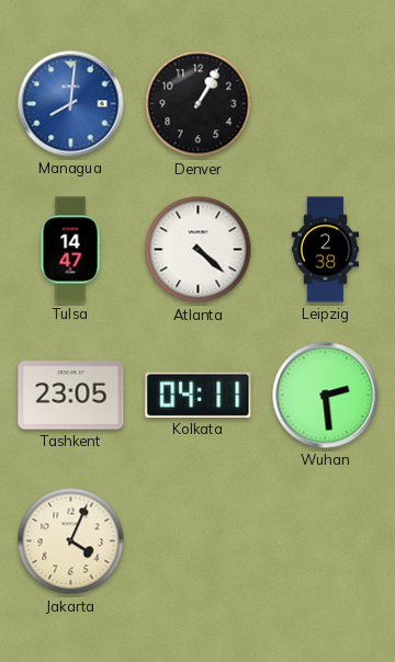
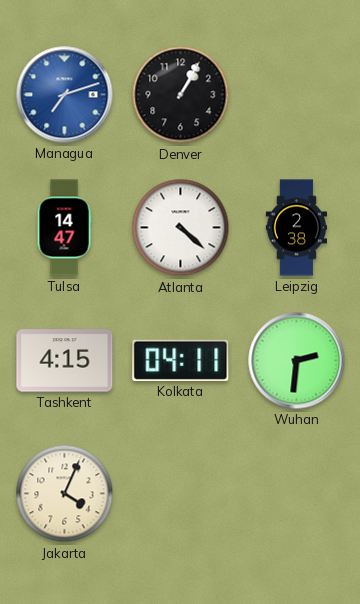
Managua: 8:01 -> 7:12
Tashkent: 23:05 -> 4:15
Wuhan: 2:29 -> 2:31
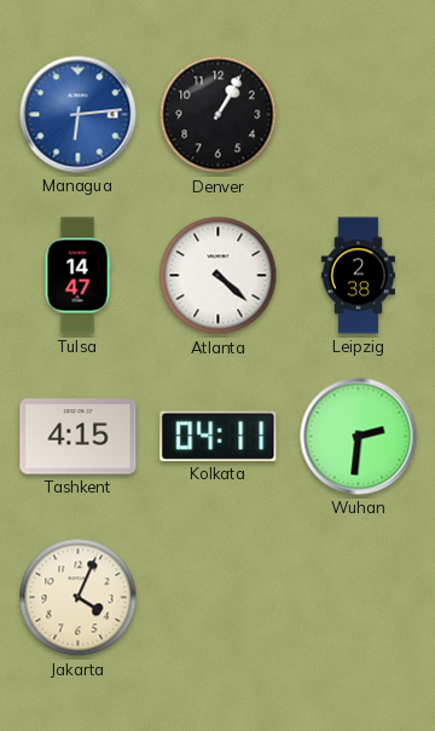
Managua: 7:12 -> 6:14
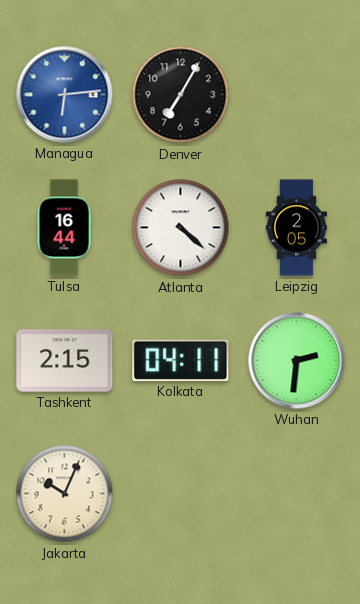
Denver: 1:05 -> 7:05
Tulsa: 14:47 -> 16:44
Leipzig: 2:38 -> 2:05
Tashkent: 4:15 -> 2:15
Jakarta: 4:04 -> 10:04
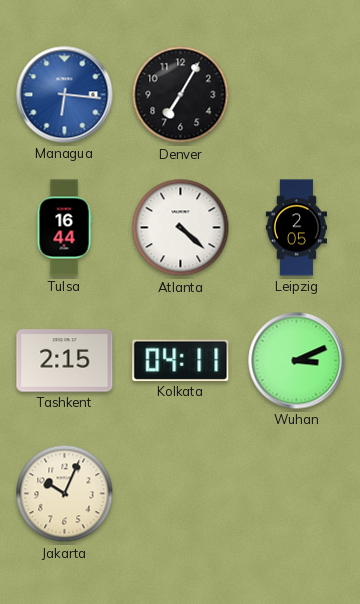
Managua: 6:14 -> 6:16
Wuhan: 2:31 -> 3:11
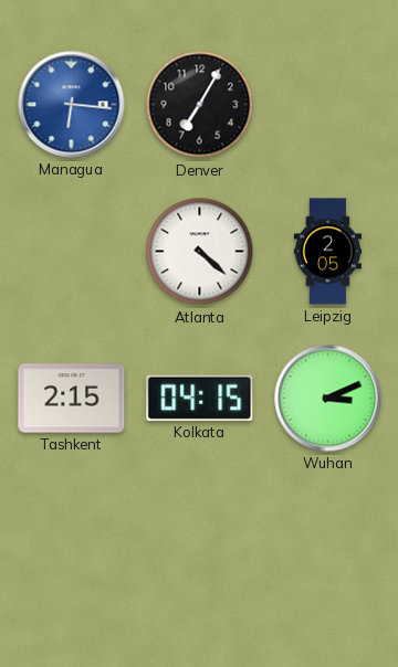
Tulsa: 16:44 -> none
Kolkata: 04:11 -> 04:15
Jakarta: 10:04 -> none
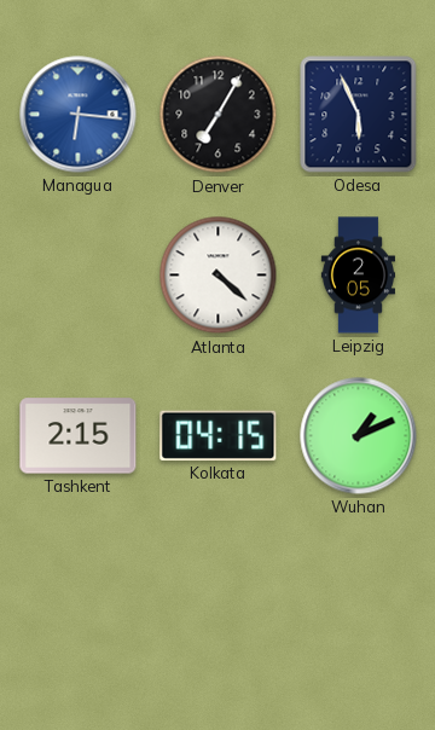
Odesa: none -> 5:56
Wuhan: 3:11 -> 1:11
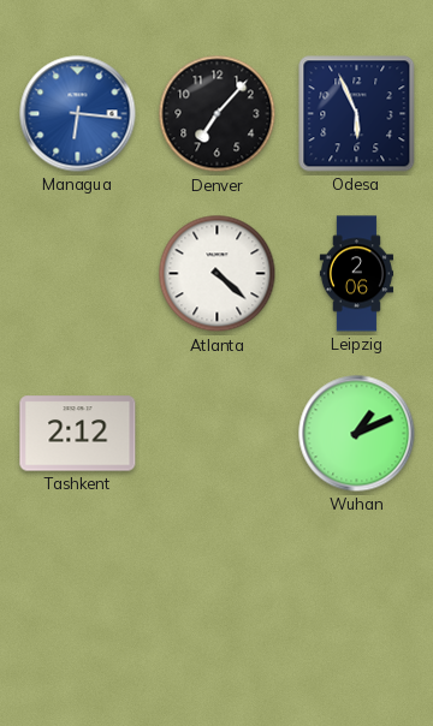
Denver: 7:05 -> 7:07
Leipzig: 2:05 -> 2:06
Tashkent: 2:15 -> 2:12
Kolkata: 04:15 -> none
